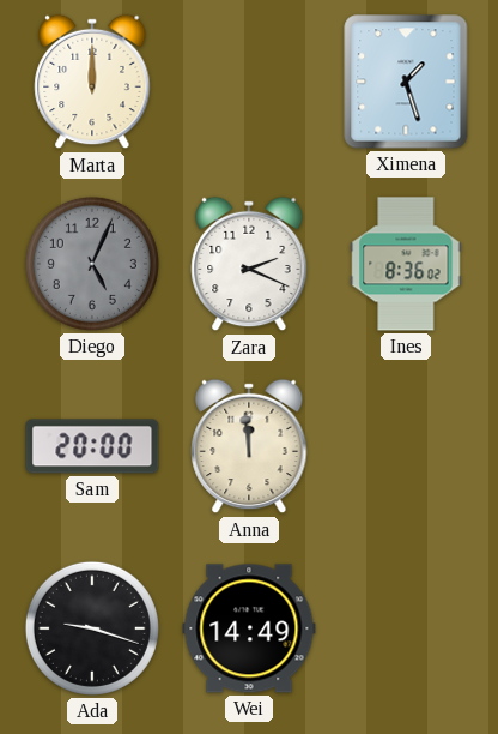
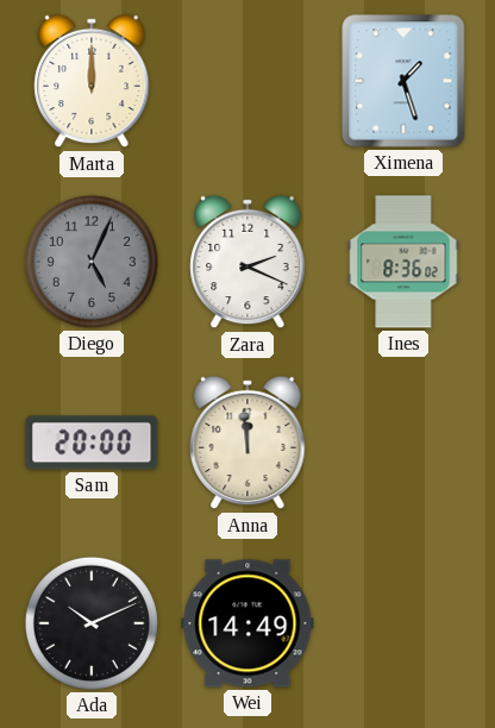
Ada: 9:18 -> 10:11
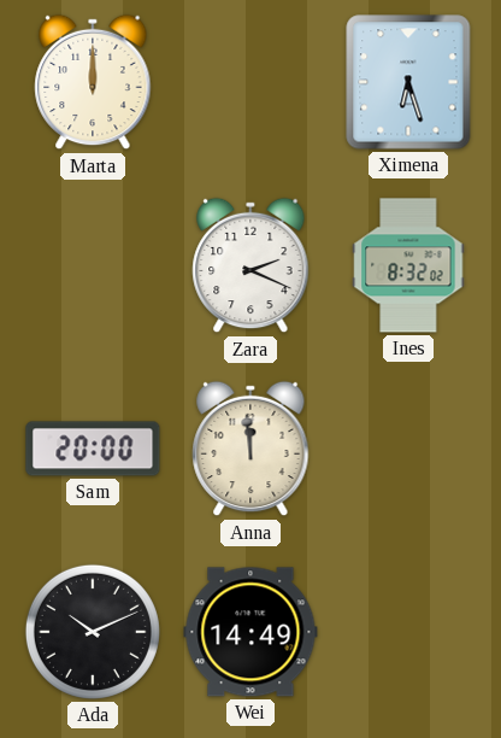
Ximena: 1:27 -> 6:27
Diego: 5:04 -> none
Ines: 8:36 -> 8:32
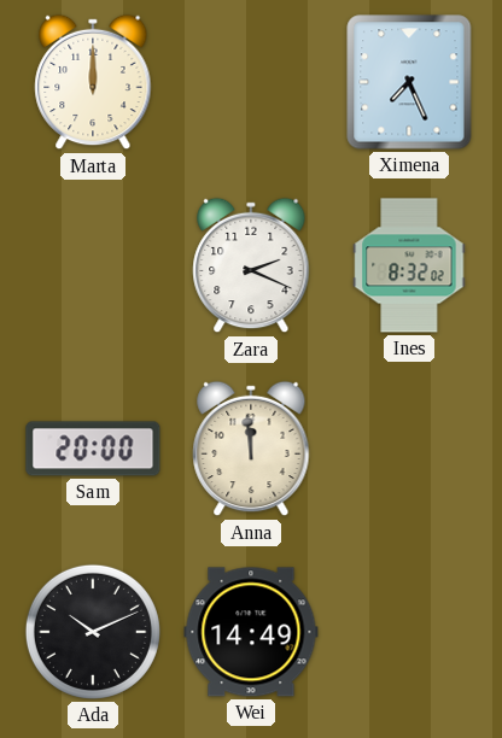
Ximena: 6:27 -> 7:26
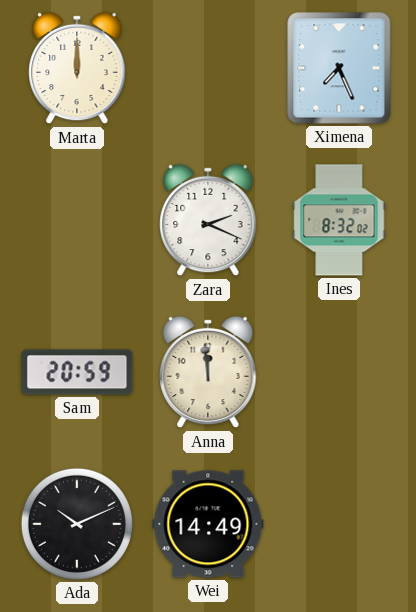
Sam: 20:00 -> 20:59
